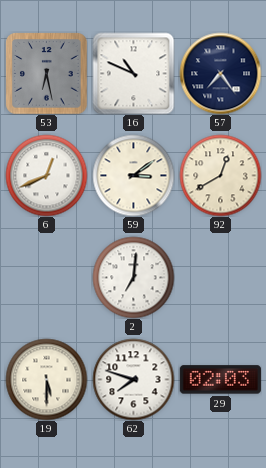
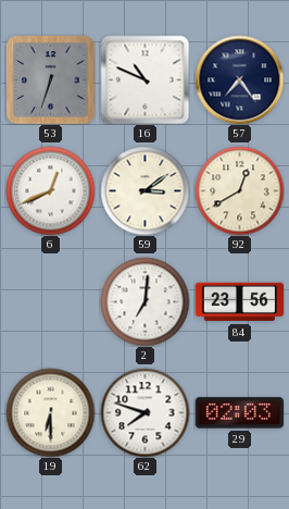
53: 6:28 -> 6:33
84: none -> 23:56
19: 5:30 -> 6:30
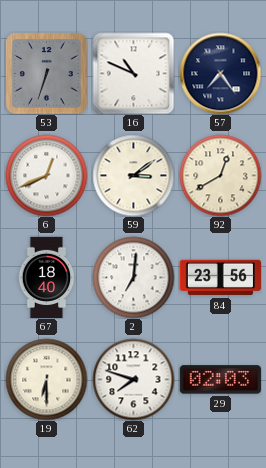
67: none -> 18:40
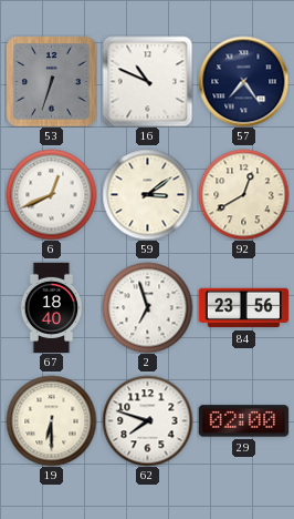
2: 7:01 -> 6:57
29: 02:03 -> 02:00
